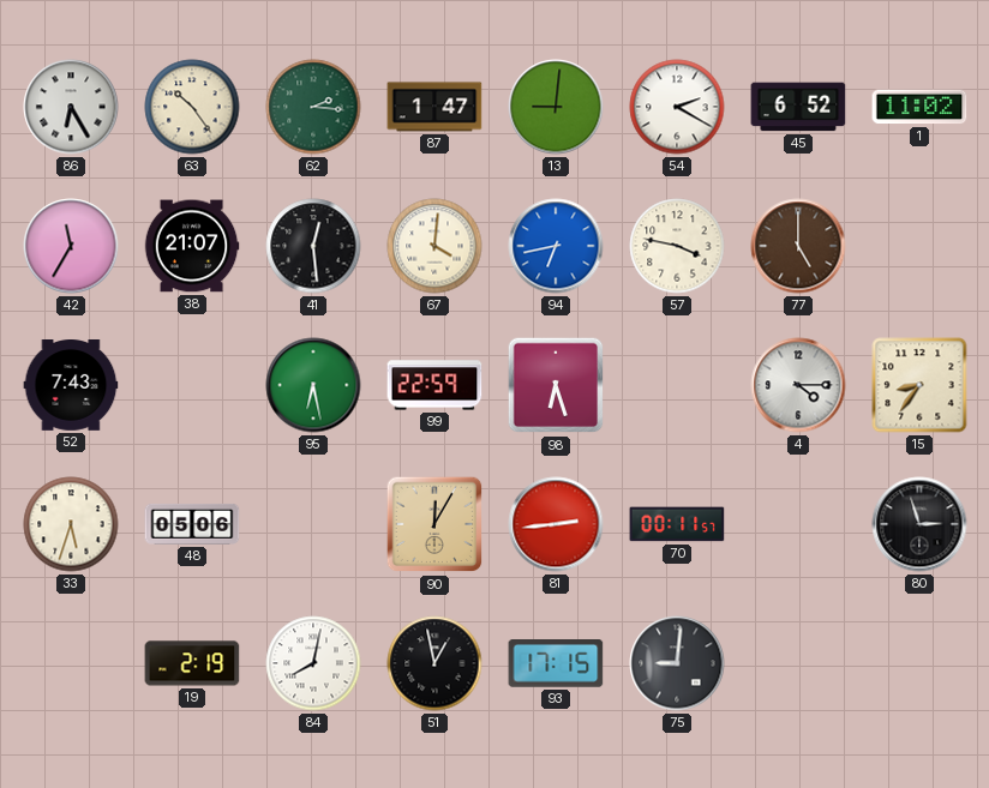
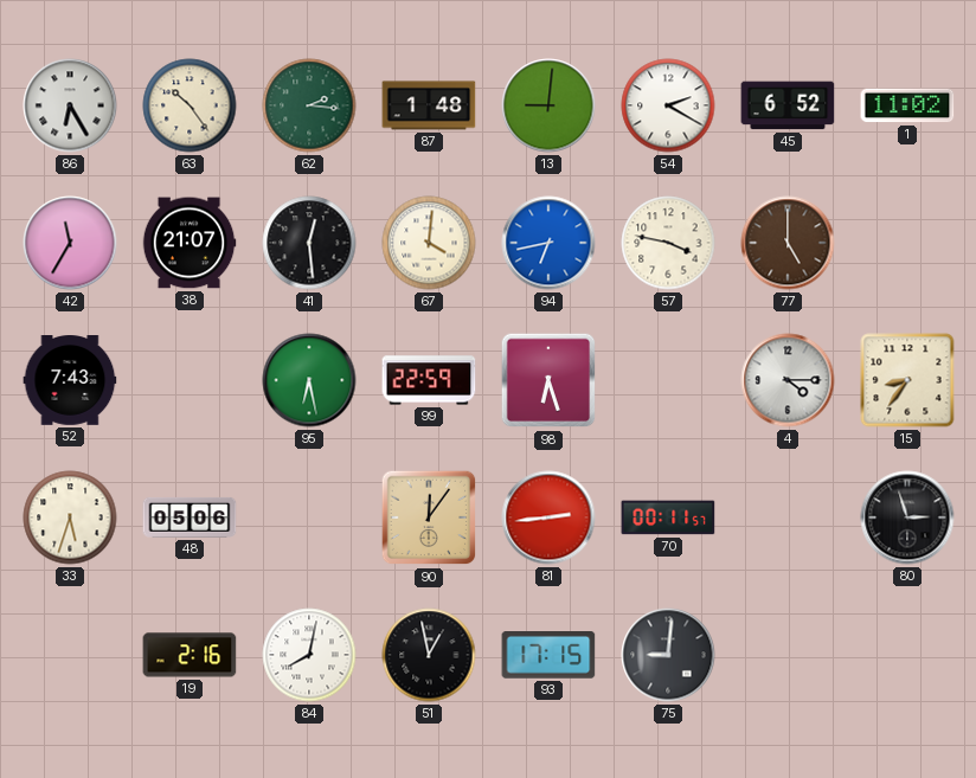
87: 1:47 -> 1:48
90: 12:05 -> 12:06
19: 2:19 -> 2:16
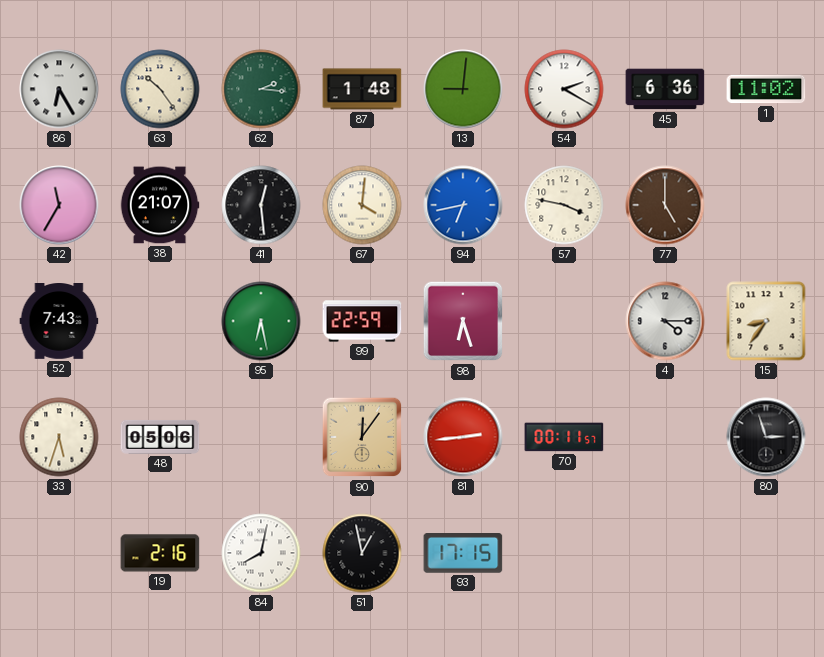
45: 6:52 -> 6:36
75: 9:01 -> none
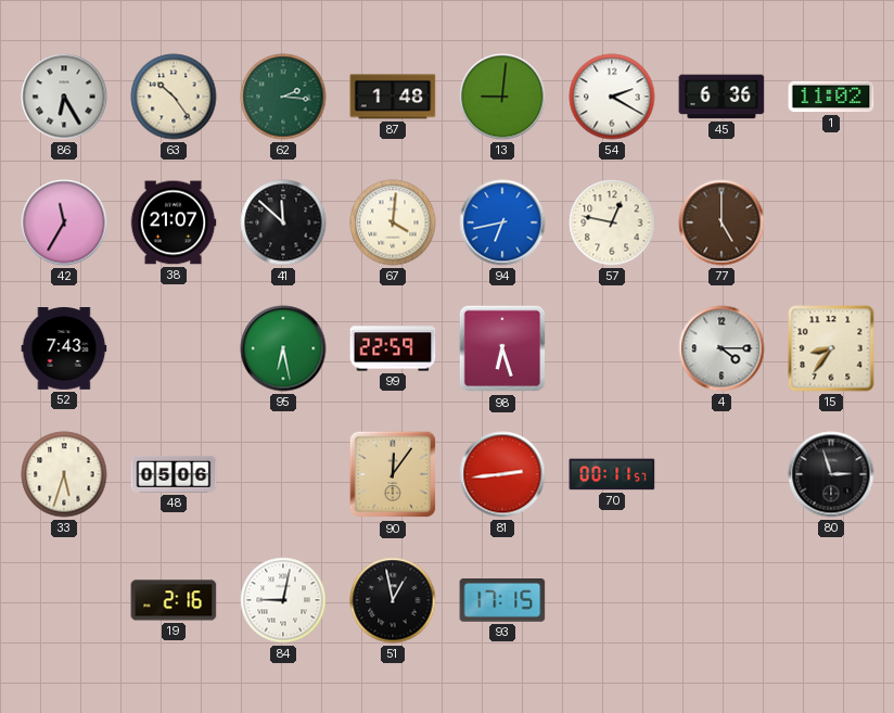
41: 12:29 -> 11:52
57: 3:47 -> 12:47
84: 8:02 -> 9:02
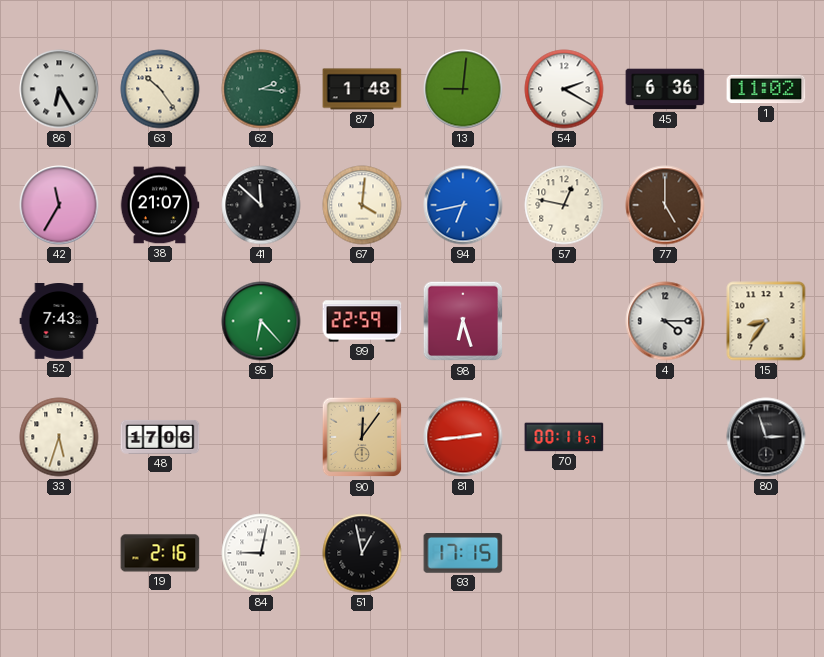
95: 6:28 -> 6:23
48: 05:06 -> 17:06
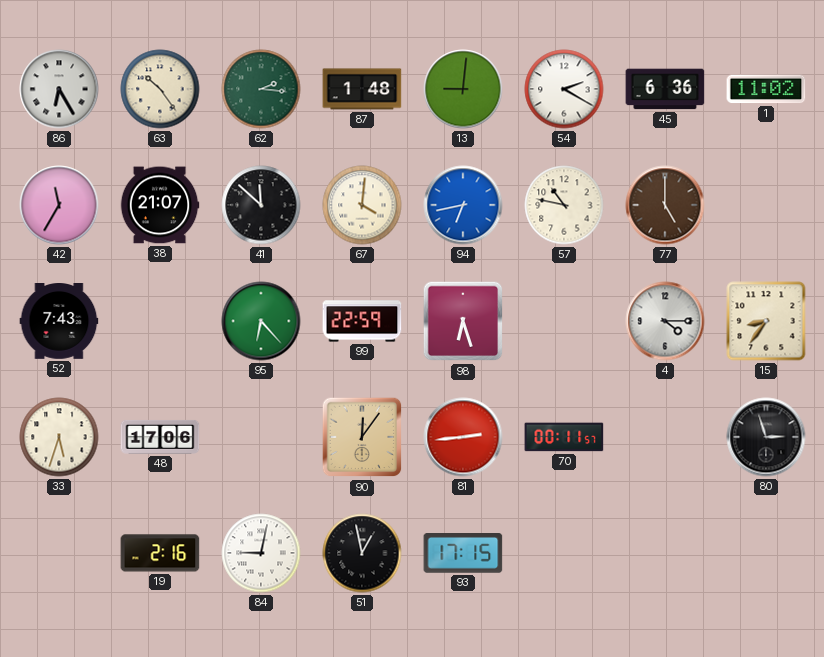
57: 12:47 -> 10:47
